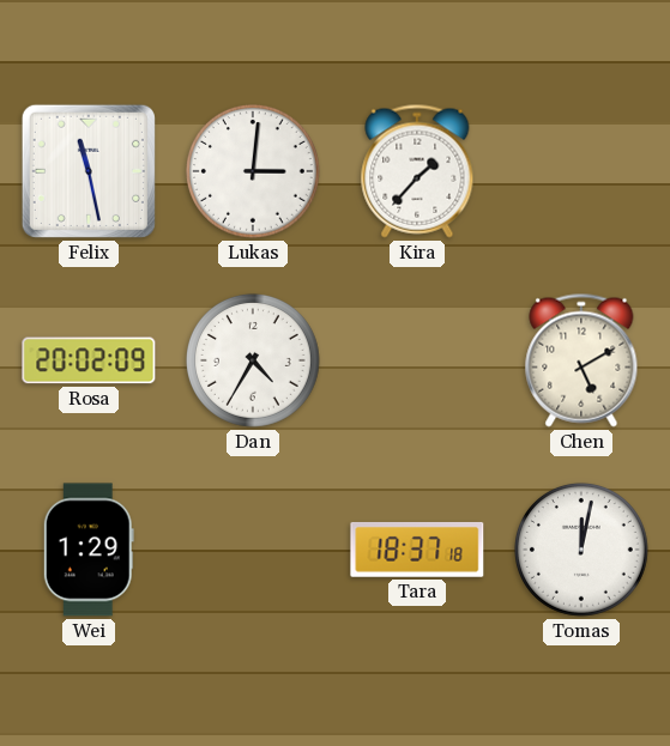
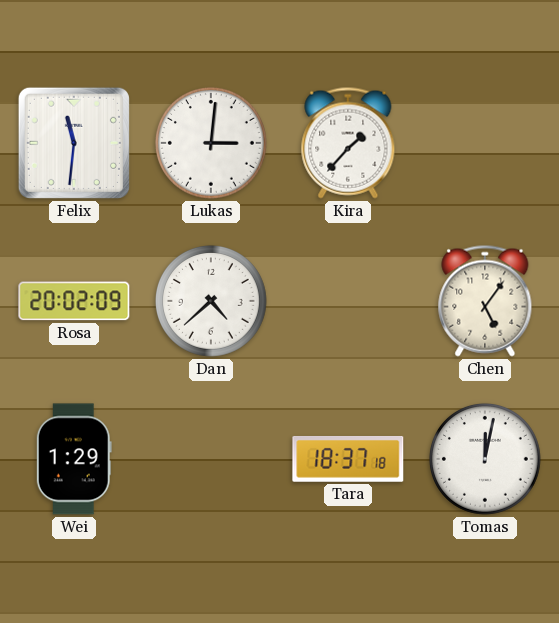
Felix: 11:28 -> 11:31
Dan: 4:35 -> 4:38
Chen: 5:10 -> 5:06
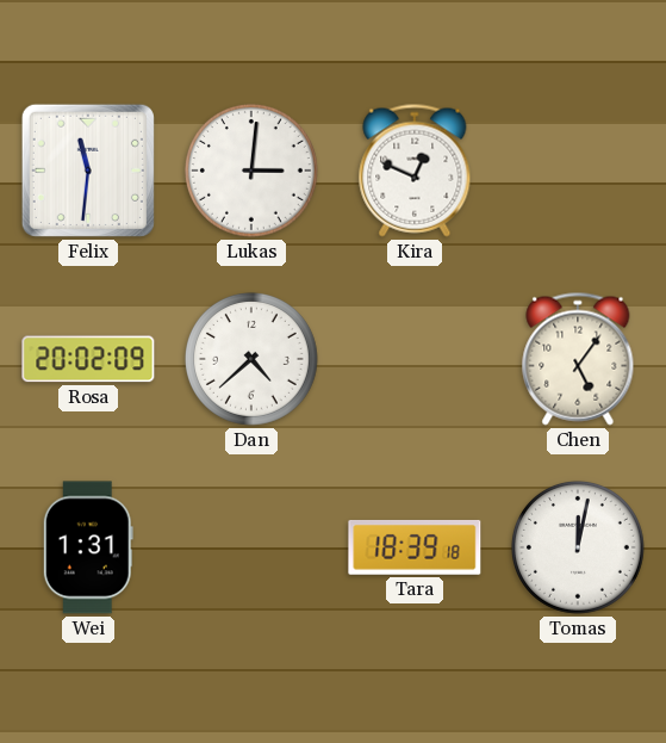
Kira: 1:37 -> 12:49
Wei: 1:29 -> 1:31
Tara: 18:37 -> 18:39
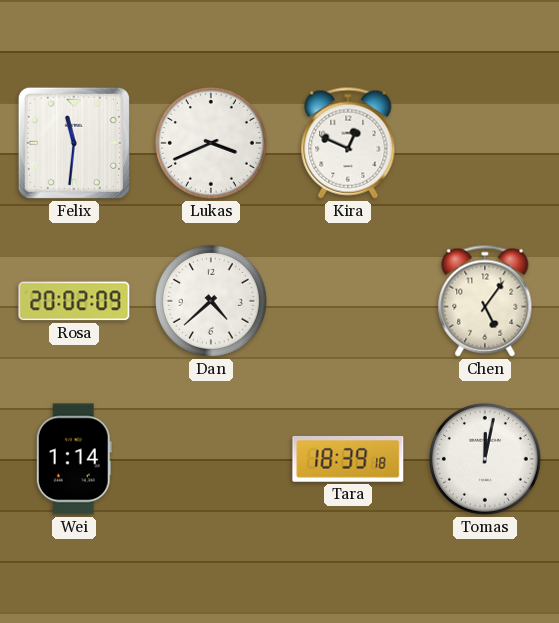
Lukas: 3:01 -> 3:41
Wei: 1:31 -> 1:14
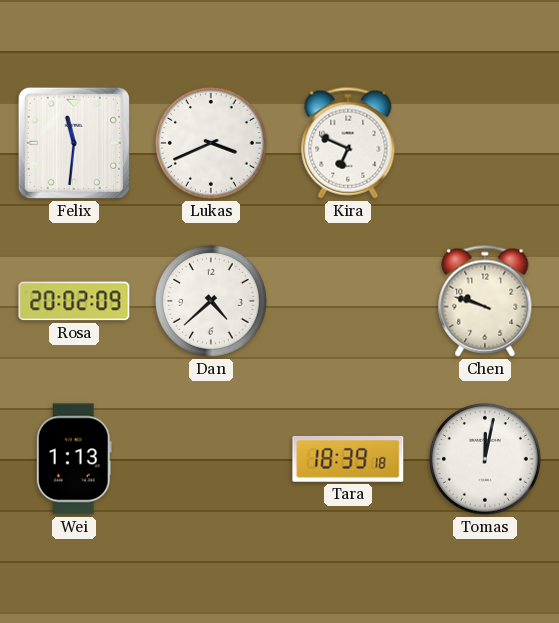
Kira: 12:49 -> 6:49
Chen: 5:06 -> 9:48
Wei: 1:14 -> 1:13
